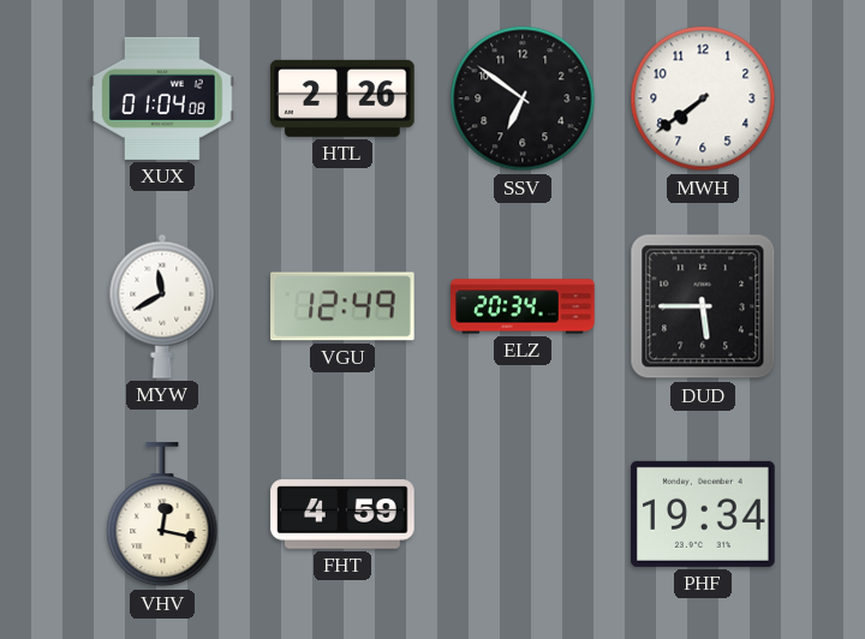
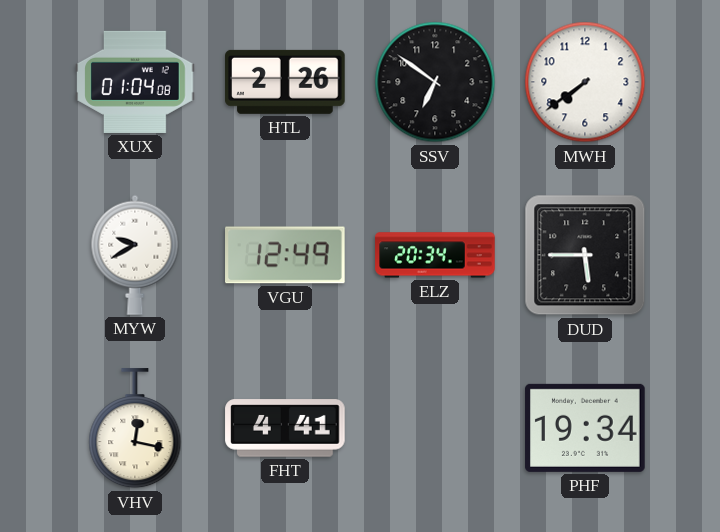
MYW: 11:40 -> 9:40
FHT: 4:59 -> 4:41
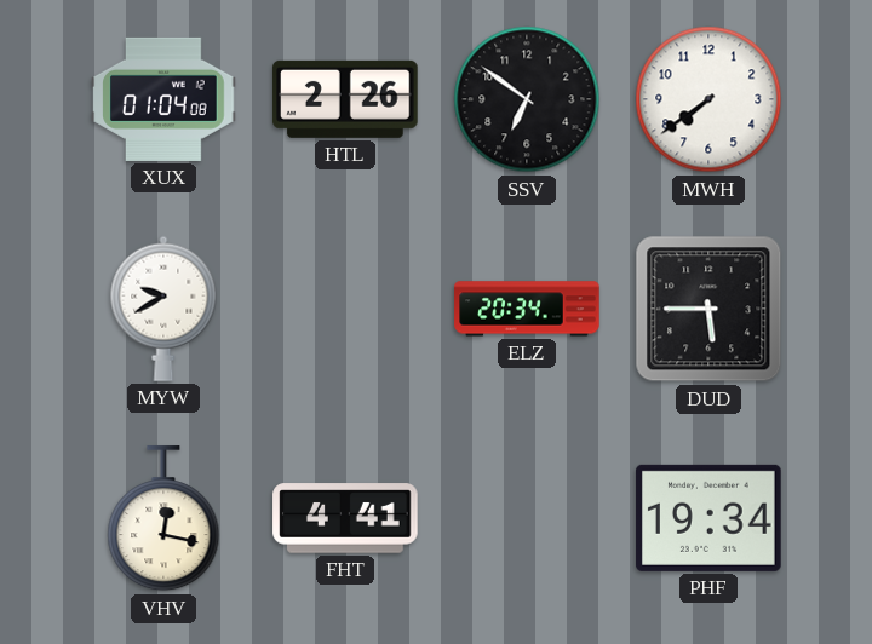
VGU: 12:49 -> none
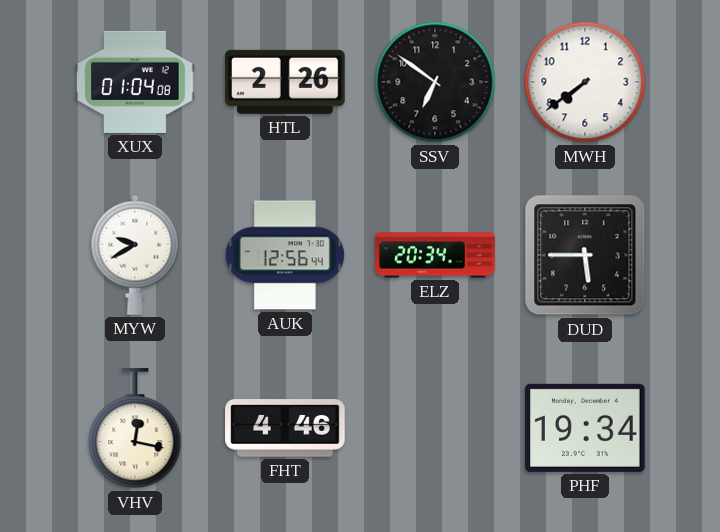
AUK: none -> 12:56
FHT: 4:41 -> 4:46
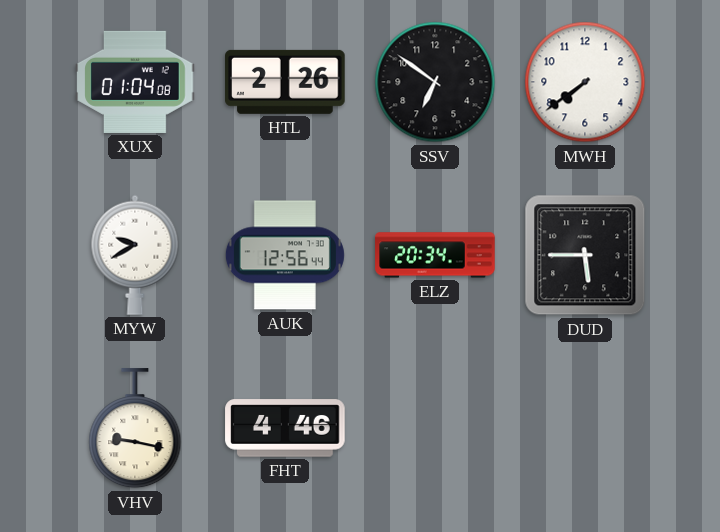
VHV: 12:17 -> 9:17
PHF: 19:34 -> none
